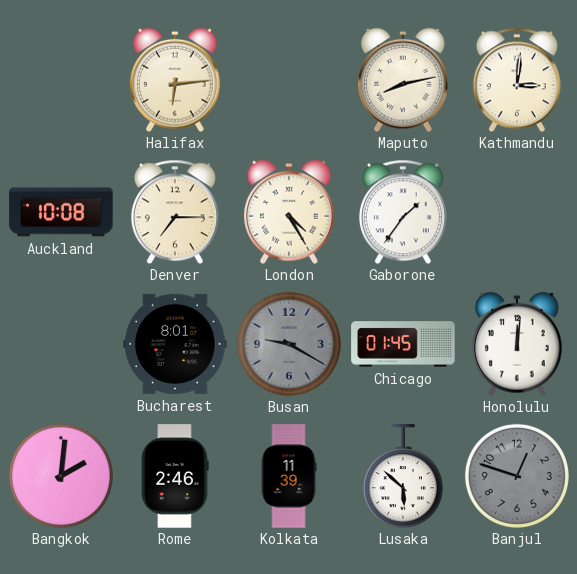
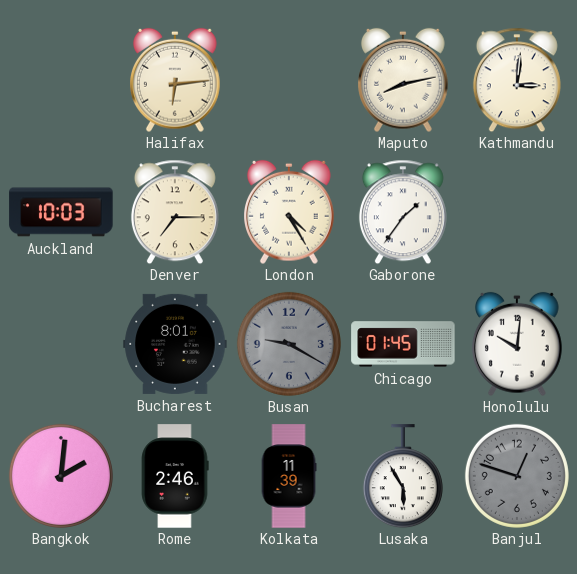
Auckland: 10:08 -> 10:03
Honolulu: 12:01 -> 10:01
Lusaka: 5:52 -> 5:55
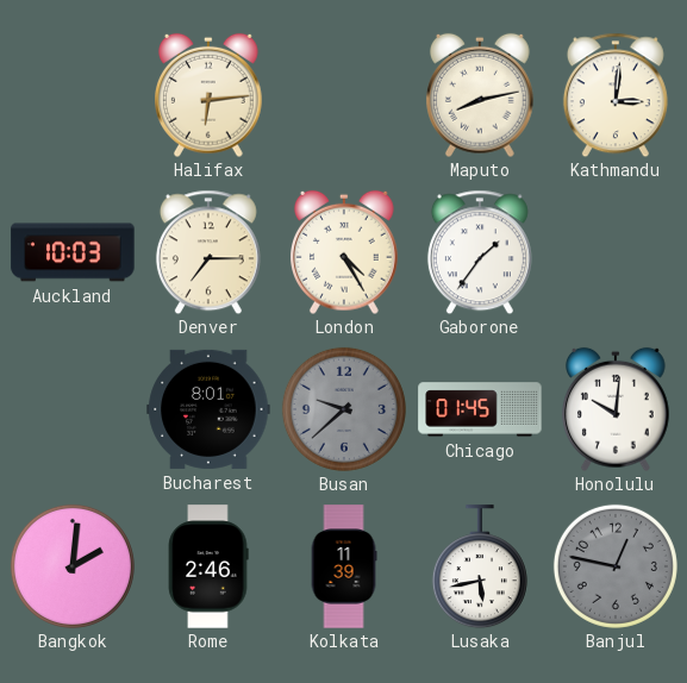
Busan: 9:20 -> 9:38
Lusaka: 5:55 -> 5:43
Banjul: 12:48 -> 12:47
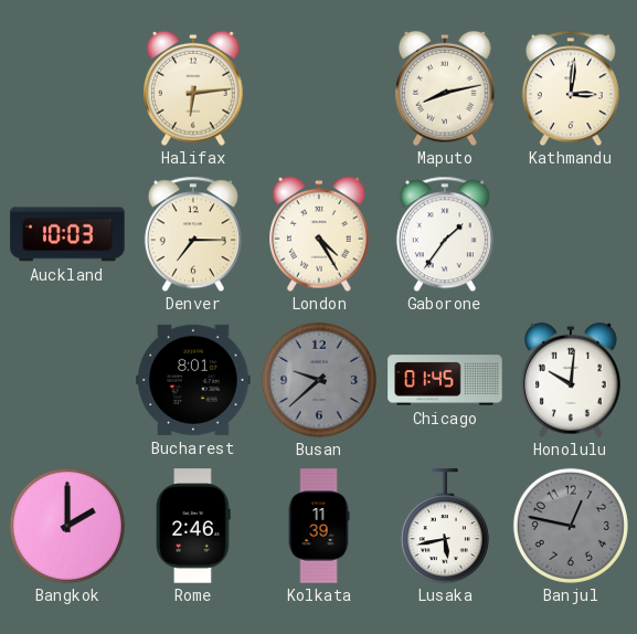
Bangkok: 2:01 -> 2:00
